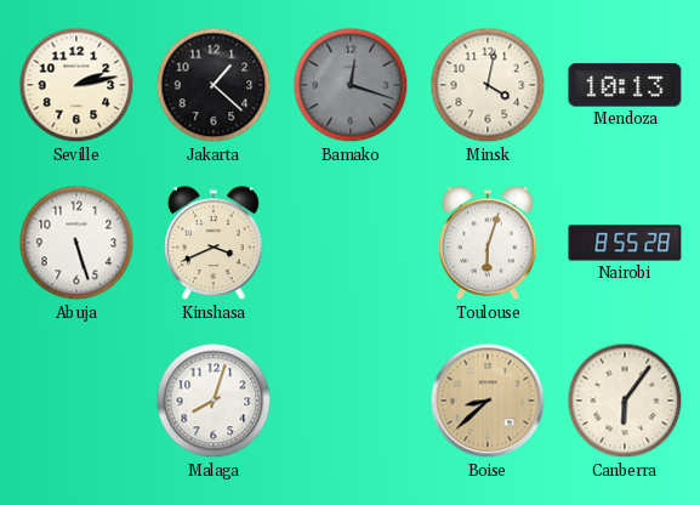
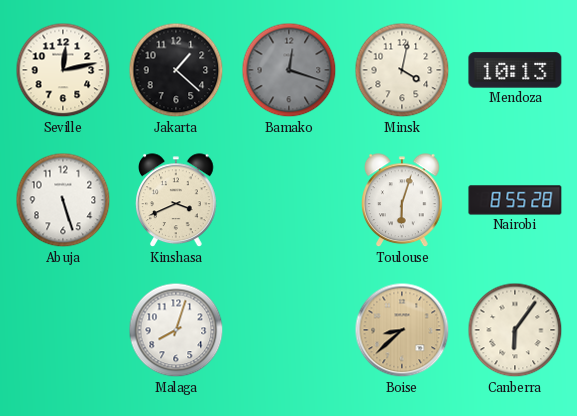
Seville: 2:13 -> 12:13
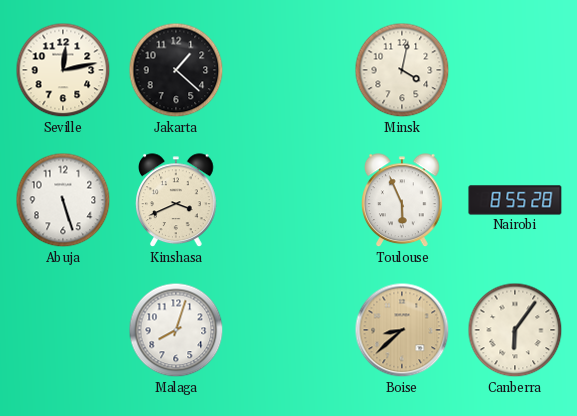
Bamako: 12:18 -> none
Mendoza: 10:13 -> none
Toulouse: 6:03 -> 5:56
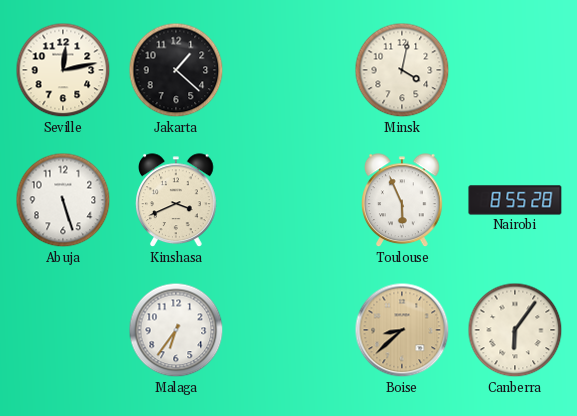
Malaga: 8:03 -> 6:36
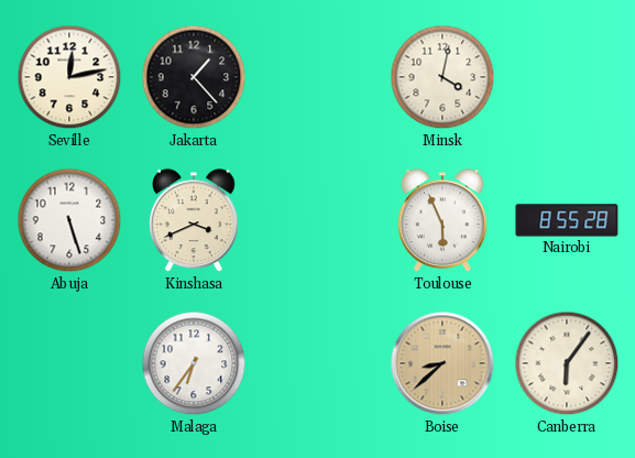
Jakarta: 1:22 -> 1:23
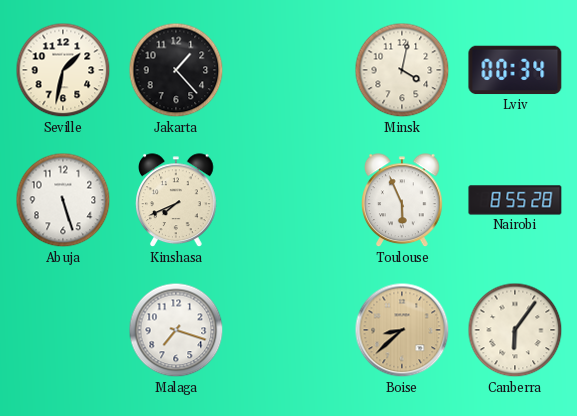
Seville: 12:13 -> 1:32
Lviv: none -> 00:34
Kinshasa: 3:41 -> 7:41
Malaga: 6:36 -> 7:18
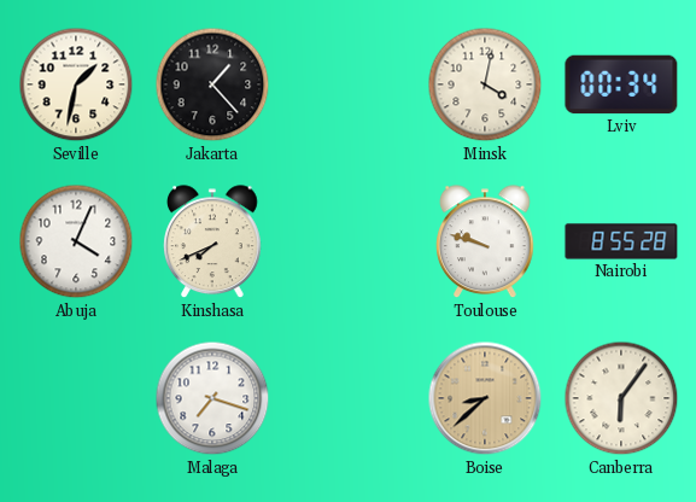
Abuja: 5:27 -> 4:04
Toulouse: 5:56 -> 9:48
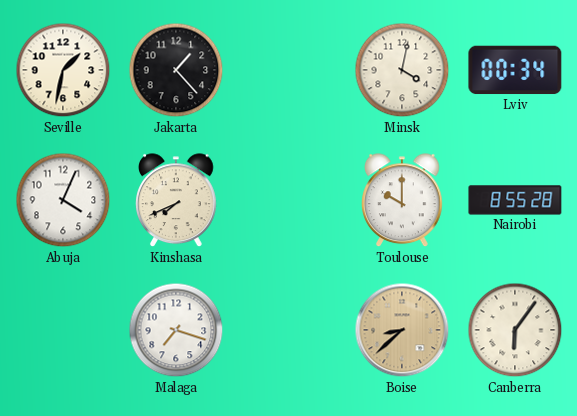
Toulouse: 9:48 -> 10:00
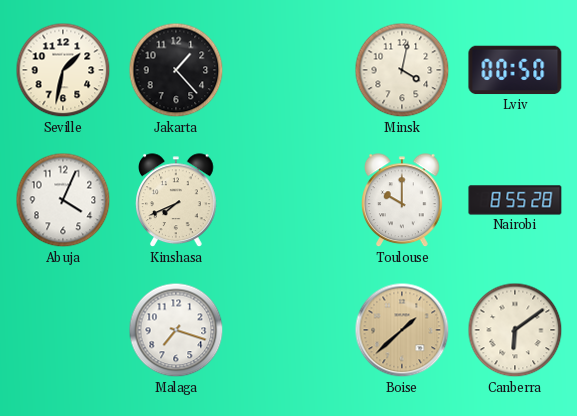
Lviv: 00:34 -> 00:50
Boise: 8:38 -> 1:38
Canberra: 6:06 -> 6:09
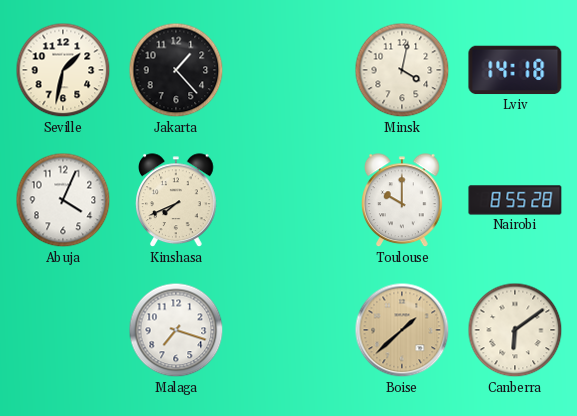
Lviv: 00:50 -> 14:18
